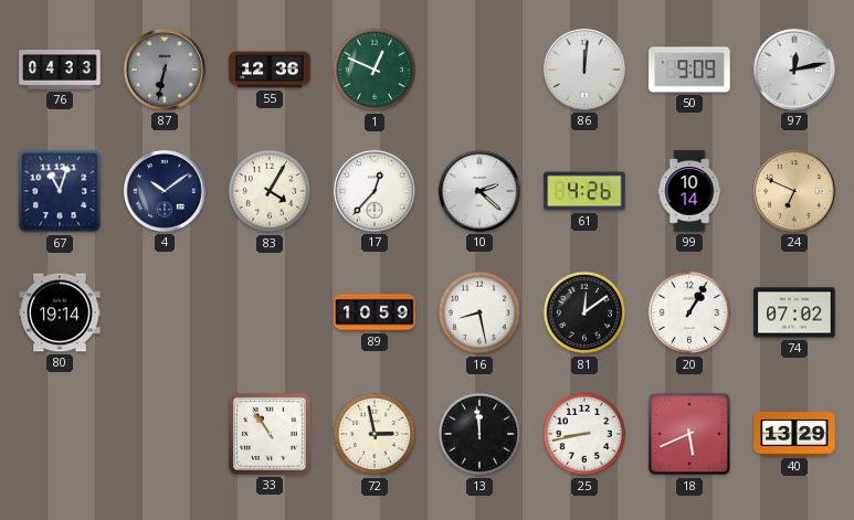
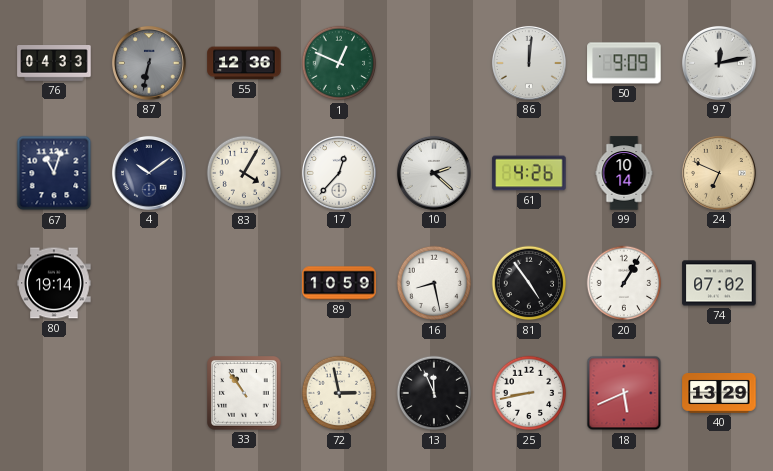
81: 12:09 -> 4:54
13: 11:59 -> 11:56
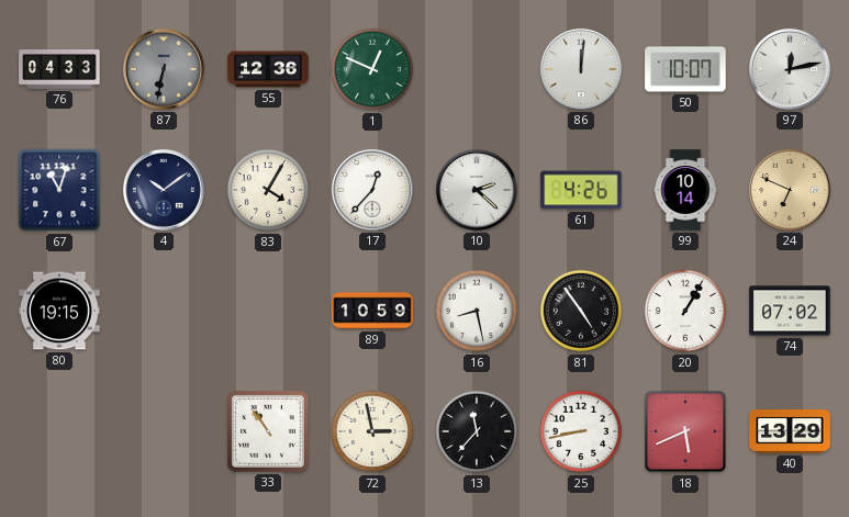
50: 9:09 -> 10:07
80: 19:14 -> 19:15
13: 11:56 -> 11:37
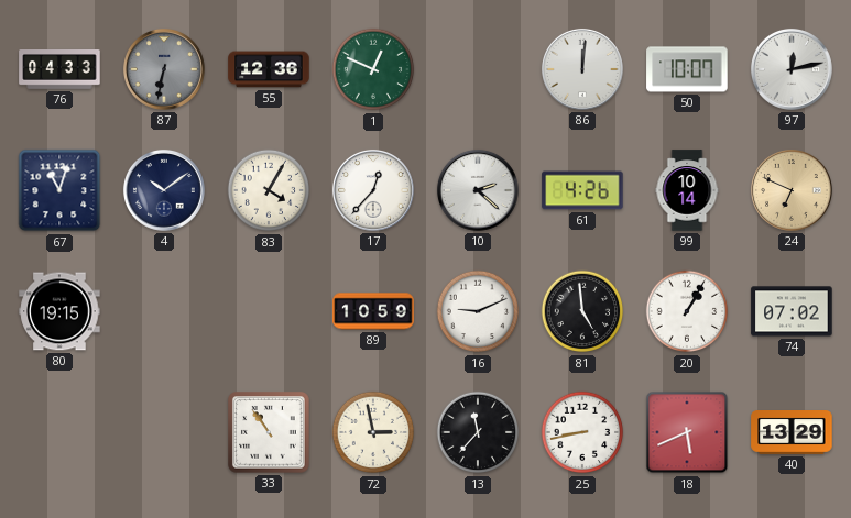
16: 8:28 -> 9:11
81: 4:54 -> 4:59
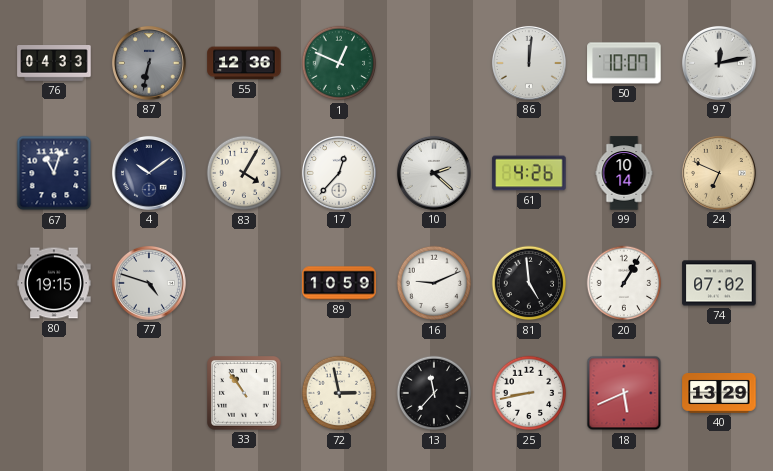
77: none -> 4:48
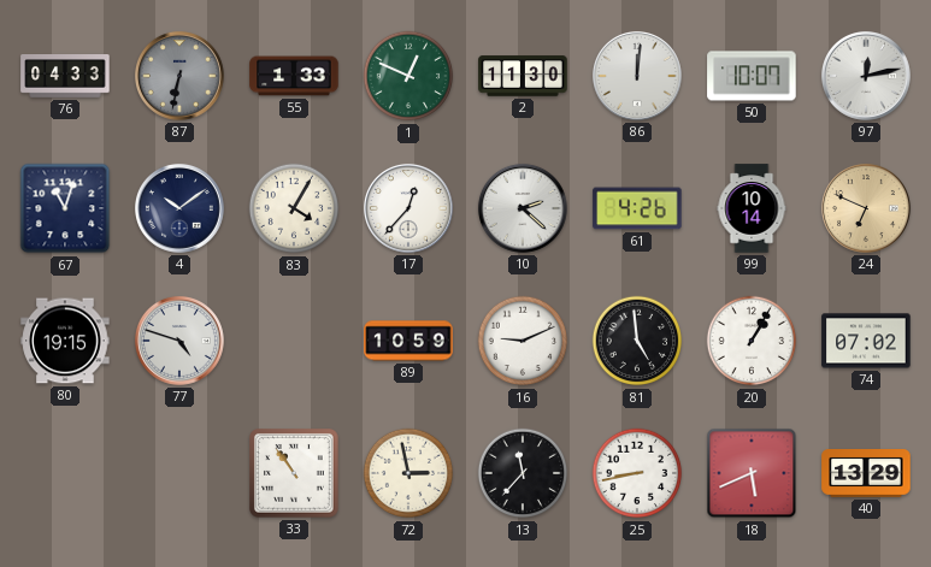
55: 12:36 -> 1:33
2: none -> 11:30
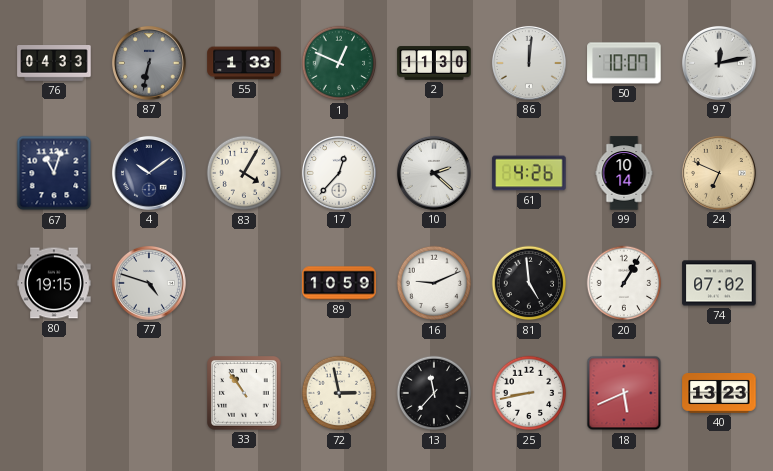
40: 13:29 -> 13:23
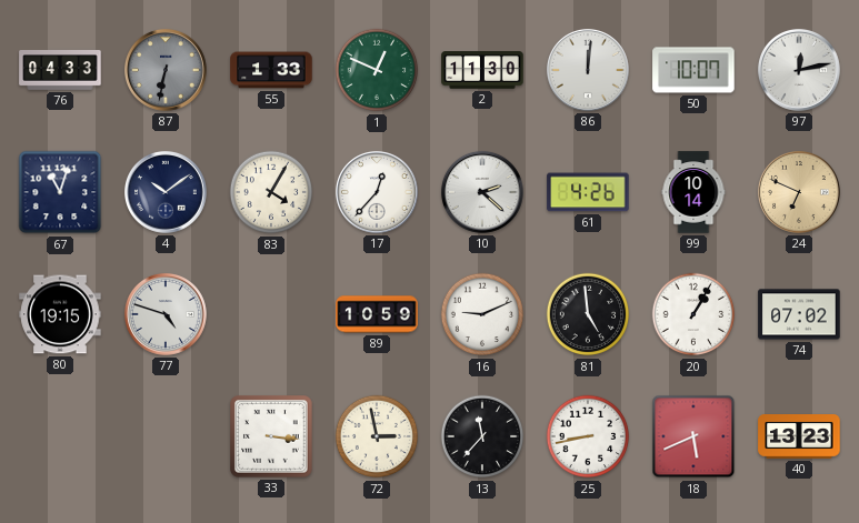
33: 10:54 -> 3:16
